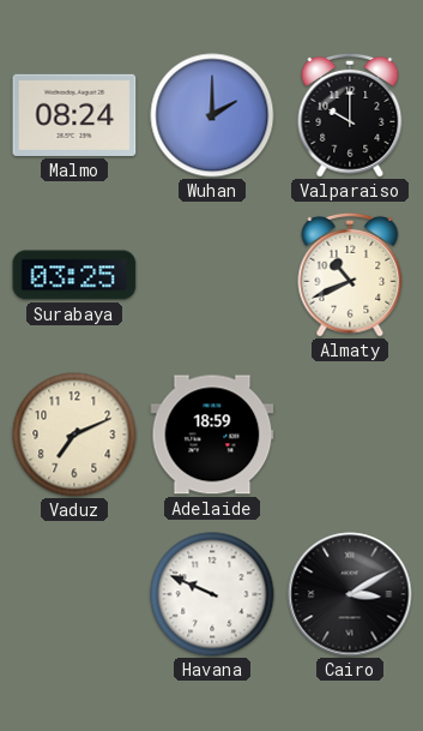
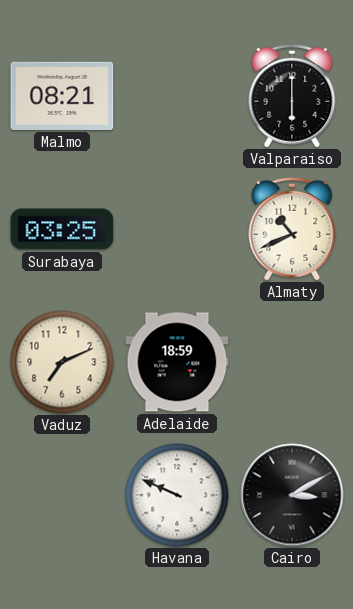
Malmo: 08:24 -> 08:21
Wuhan: 2:00 -> none
Valparaiso: 10:00 -> 6:00
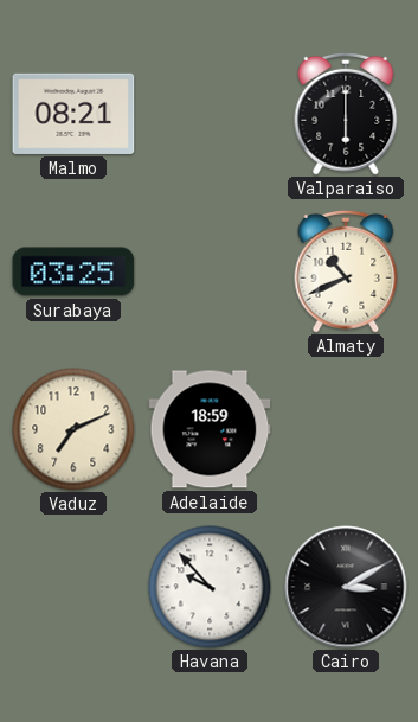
Havana: 9:49 -> 9:53
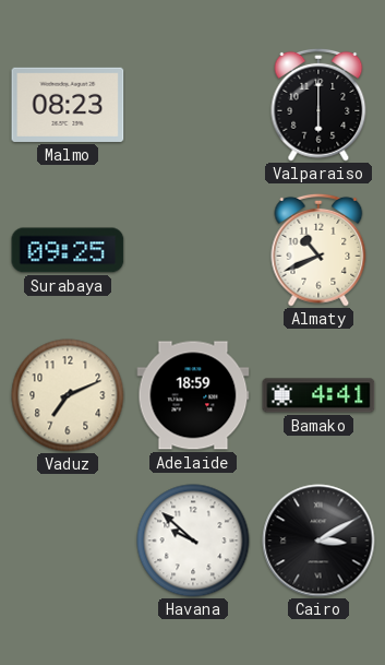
Malmo: 08:21 -> 08:23
Surabaya: 03:25 -> 09:25
Bamako: none -> 4:41
Havana: 9:53 -> 9:52
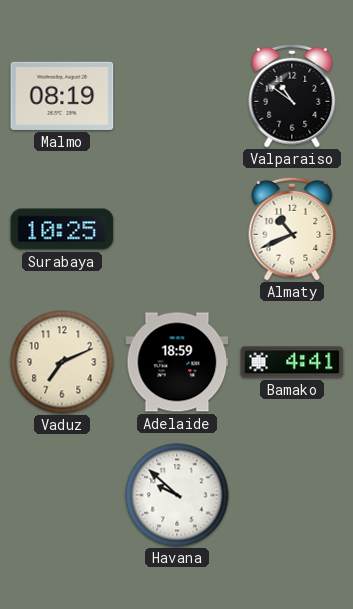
Malmo: 08:23 -> 08:19
Valparaiso: 6:00 -> 10:51
Surabaya: 09:25 -> 10:25
Cairo: 3:10 -> none
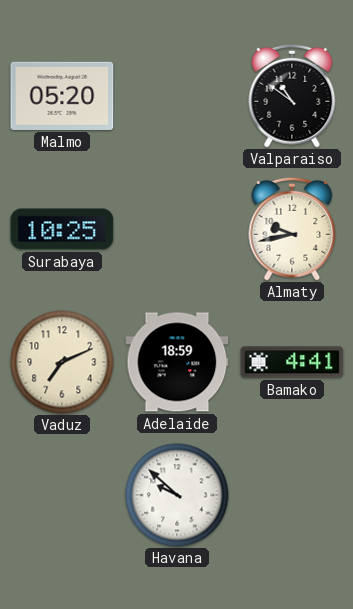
Malmo: 08:19 -> 05:20
Almaty: 10:41 -> 9:43
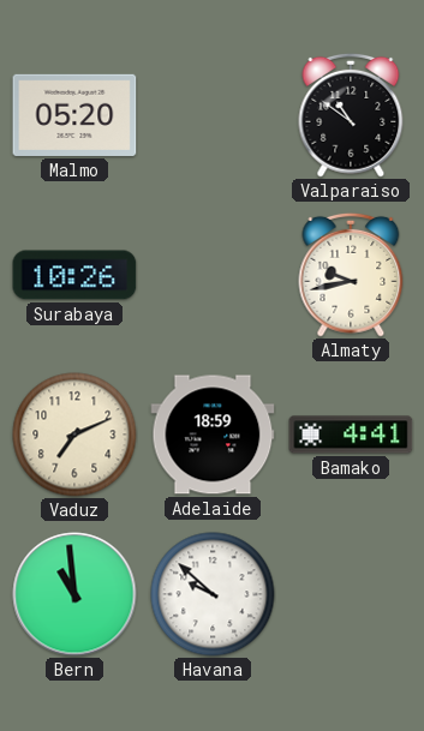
Surabaya: 10:25 -> 10:26
Bern: none -> 10:59
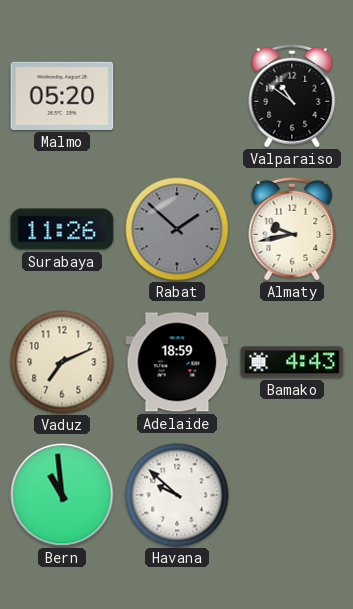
Surabaya: 10:26 -> 11:26
Rabat: none -> 1:52
Bamako: 4:41 -> 4:43
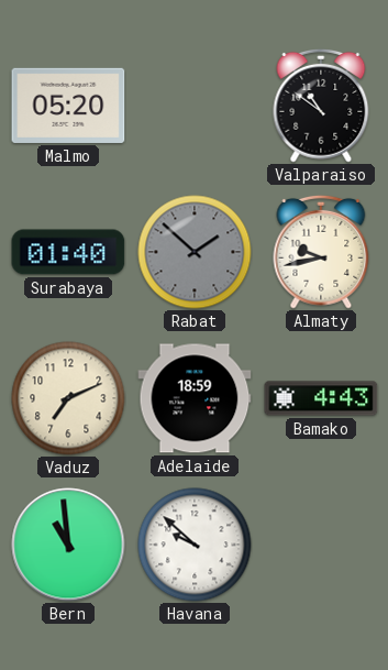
Surabaya: 11:26 -> 01:40
